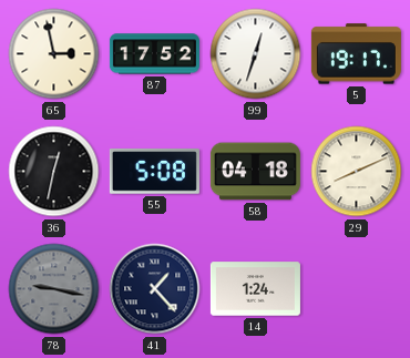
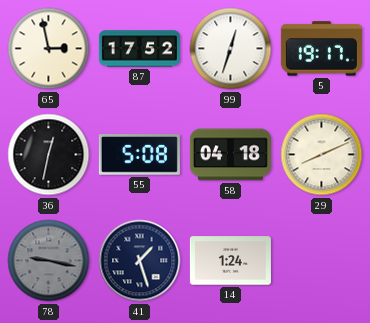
41: 1:23 -> 1:27
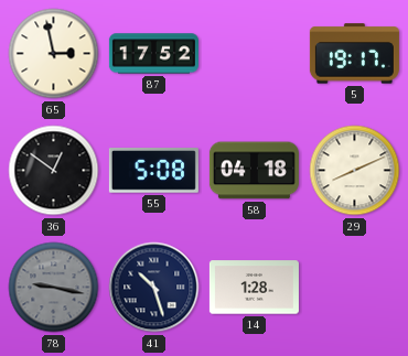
99: 12:33 -> none
36: 12:32 -> 12:51
41: 1:27 -> 10:27
14: 1:24 -> 1:28
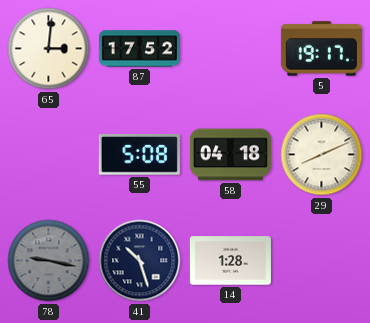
65: 2:58 -> 3:01
36: 12:51 -> none
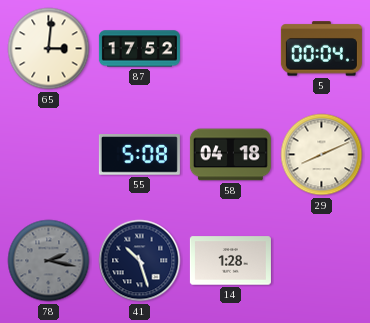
5: 19:17 -> 00:04
78: 9:17 -> 2:17
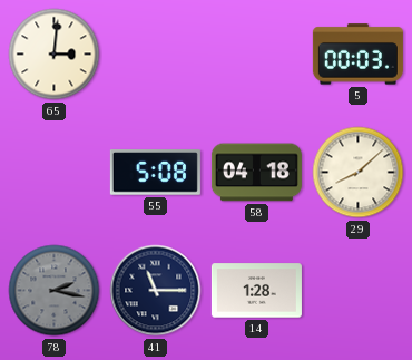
87: 17:52 -> none
5: 00:04 -> 00:03
29: 8:11 -> 8:08
41: 10:27 -> 11:15
